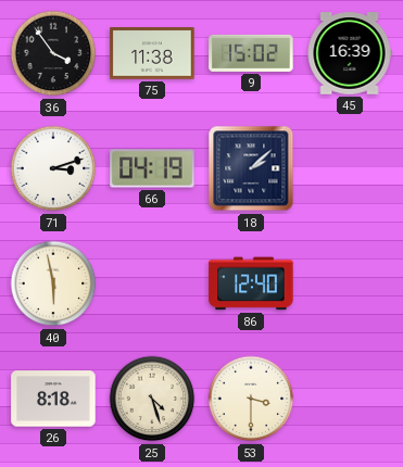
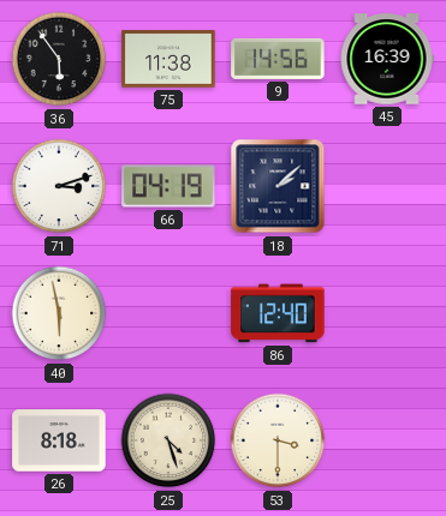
36: 3:54 -> 5:54
9: 15:02 -> 14:56
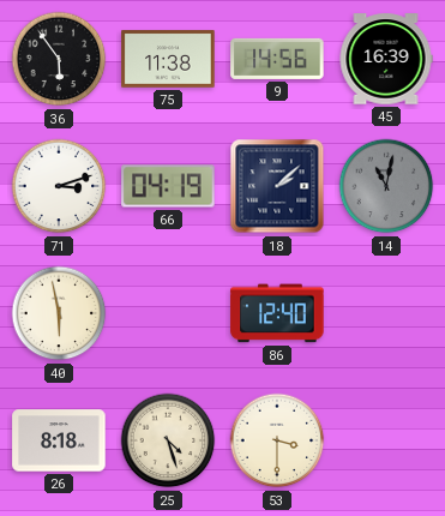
14: none -> 11:02
